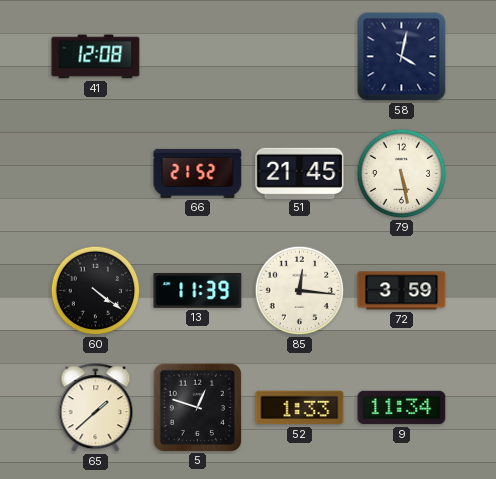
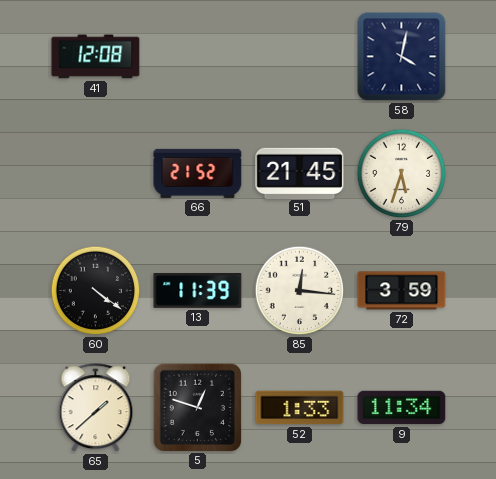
79: 5:28 -> 5:33
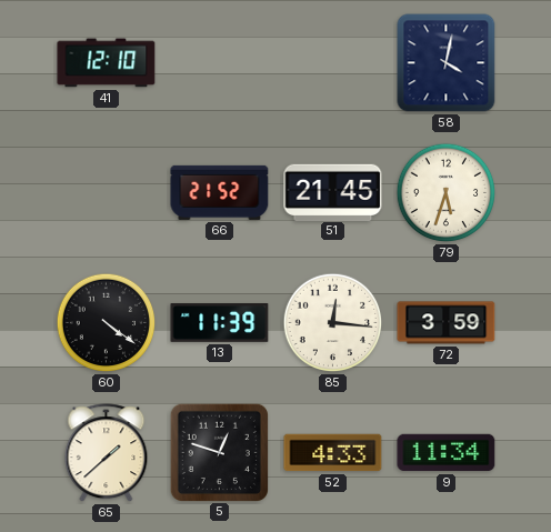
41: 12:08 -> 12:10
52: 1:33 -> 4:33
